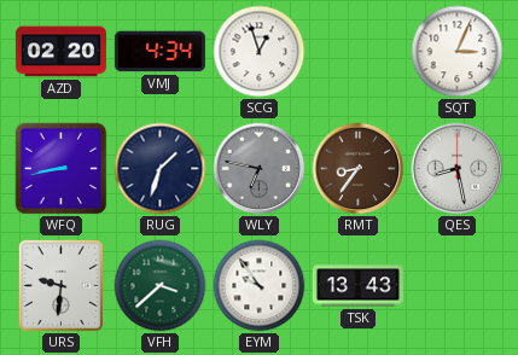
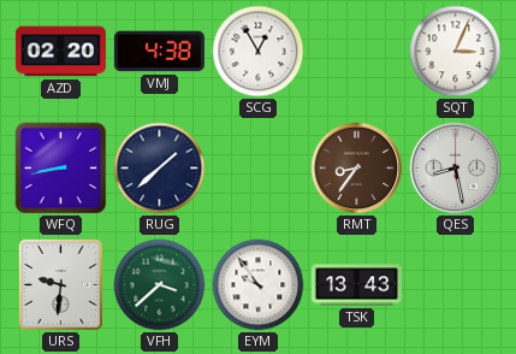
VMJ: 4:34 -> 4:38
SCG: 12:57 -> 12:55
RUG: 1:33 -> 1:38
WLY: 6:47 -> none
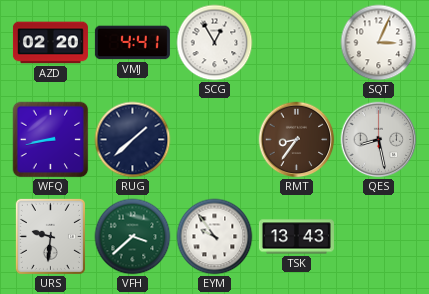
VMJ: 4:38 -> 4:41
